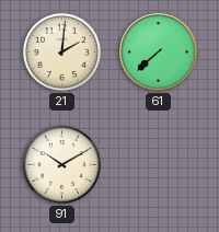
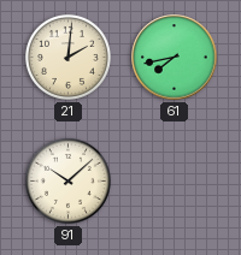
61: 7:38 -> 7:43
91: 10:10 -> 10:08
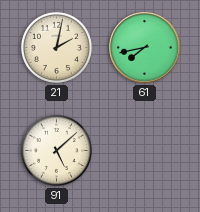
21: 2:01 -> 2:02
91: 10:08 -> 5:08
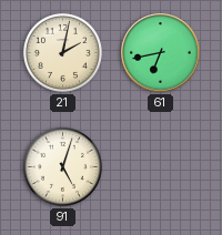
61: 7:43 -> 6:43
91: 5:08 -> 5:03
